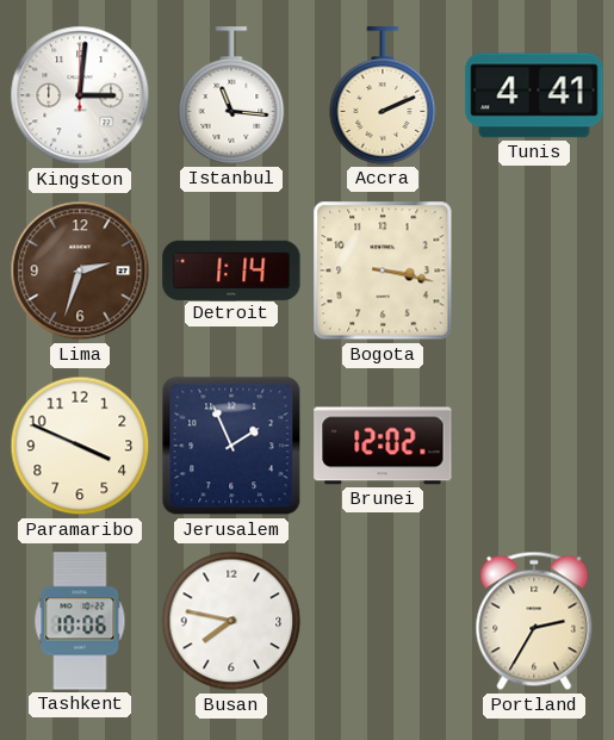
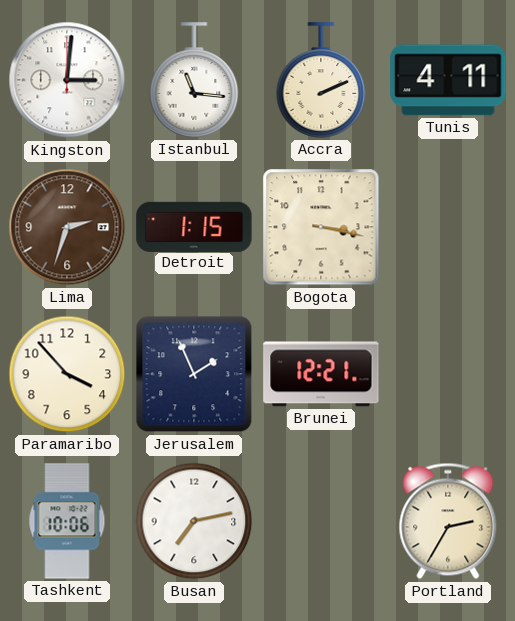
Tunis: 4:41 -> 4:11
Detroit: 1:14 -> 1:15
Paramaribo: 3:49 -> 3:53
Brunei: 12:02 -> 12:21
Busan: 7:47 -> 7:13
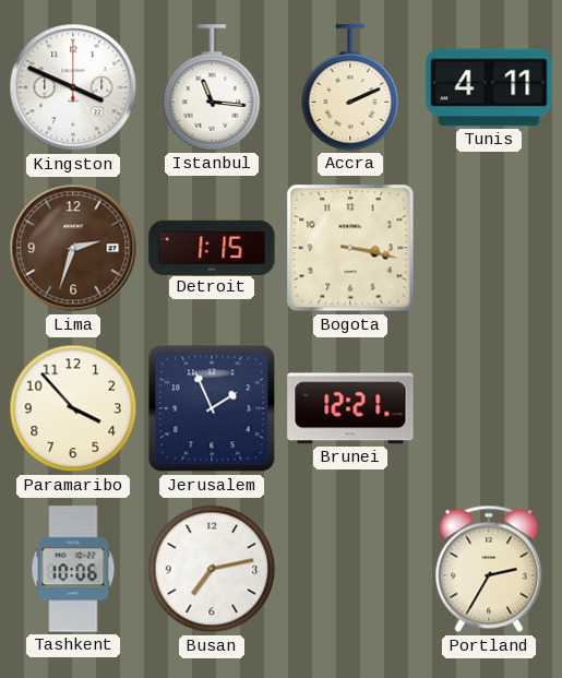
Kingston: 3:01 -> 3:49
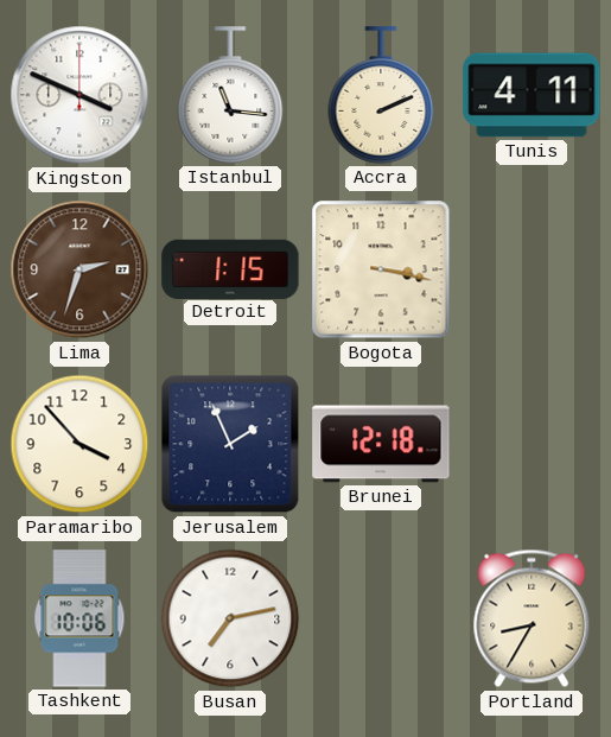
Brunei: 12:21 -> 12:18
Portland: 2:35 -> 8:35
